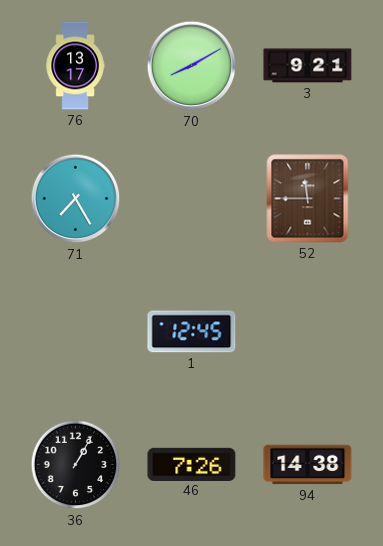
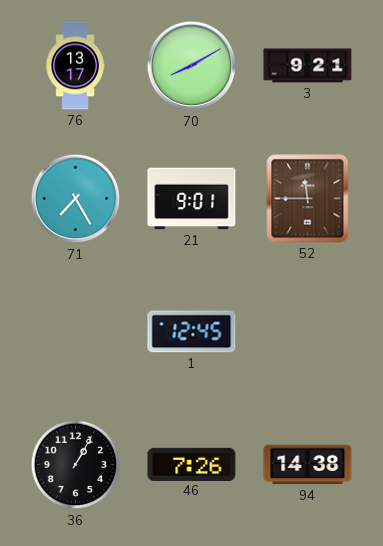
21: none -> 9:01
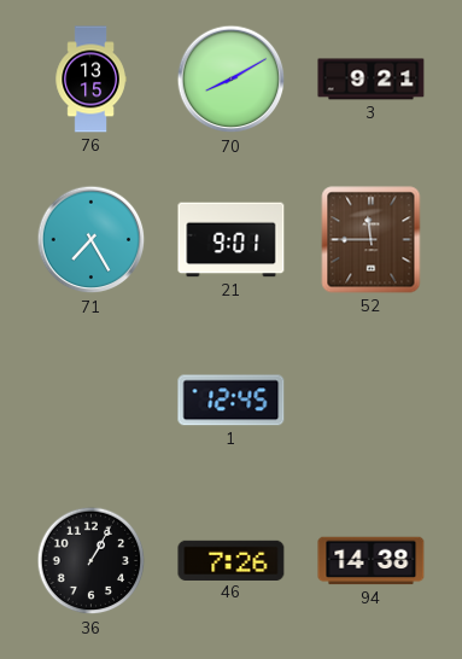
76: 13:17 -> 13:15
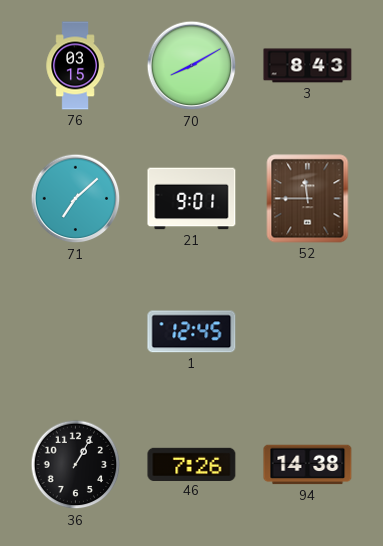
76: 13:15 -> 03:15
3: 9:21 -> 8:43
71: 7:25 -> 7:08
